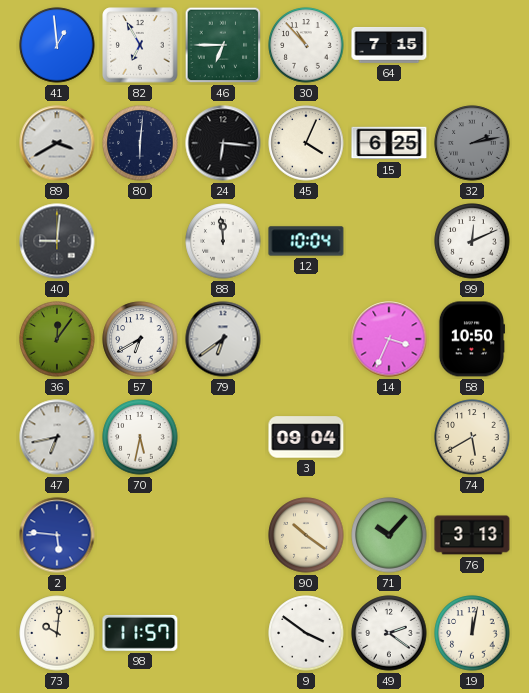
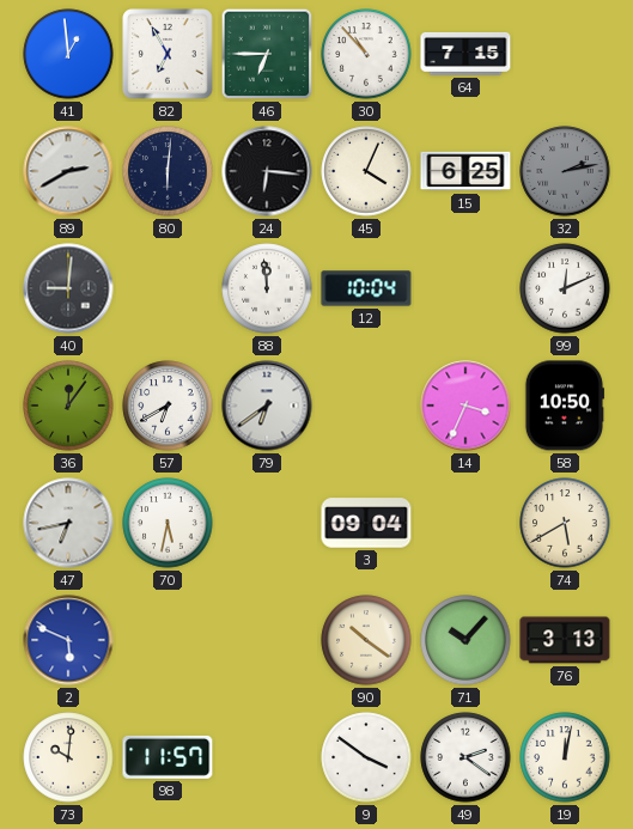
89: 3:40 -> 2:40
2: 5:46 -> 5:49
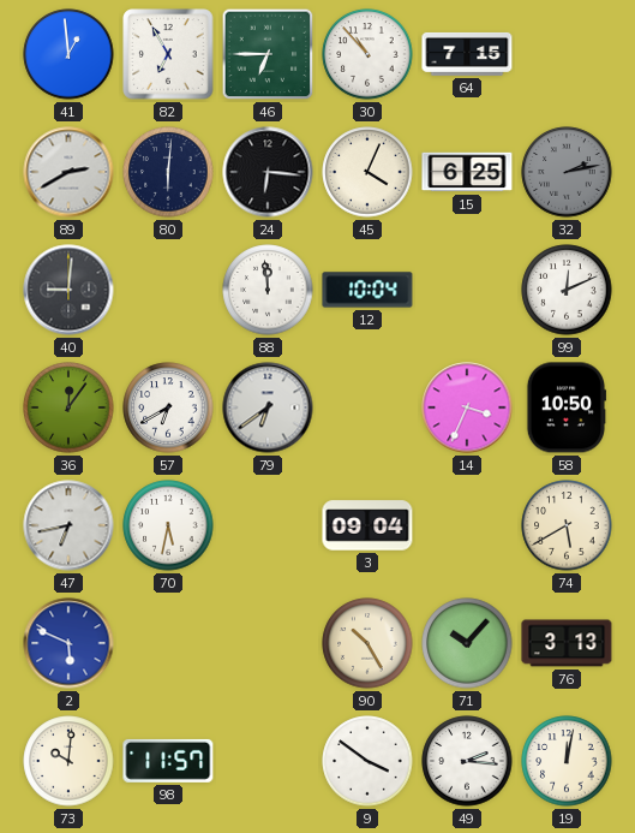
90: 10:21 -> 10:25
49: 2:21 -> 2:16
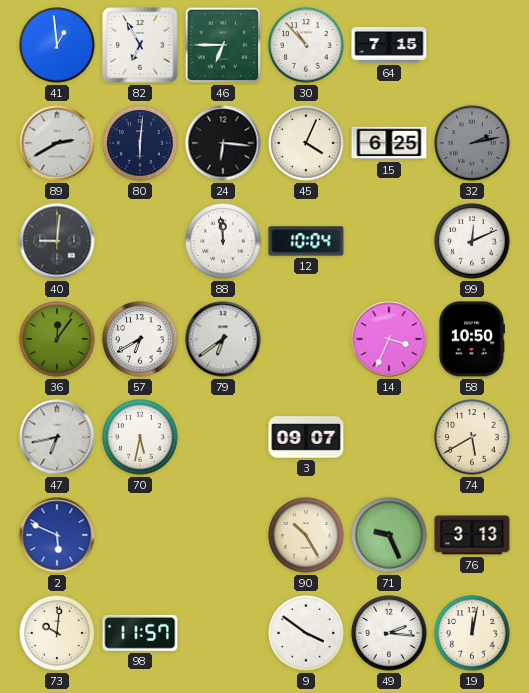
3: 09:04 -> 09:07
71: 10:07 -> 9:26
